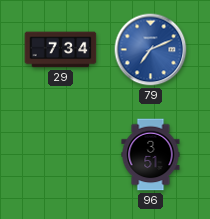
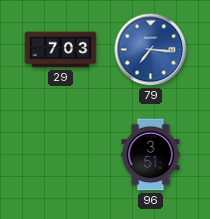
29: 7:34 -> 7:03
79: 7:11 -> 7:16
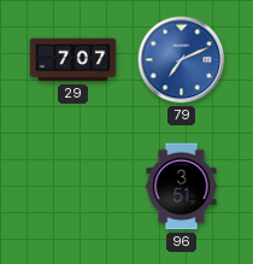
29: 7:03 -> 7:07
79: 7:16 -> 7:11
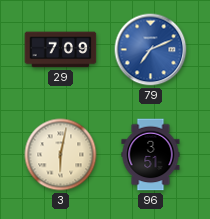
29: 7:07 -> 7:09
3: none -> 6:02
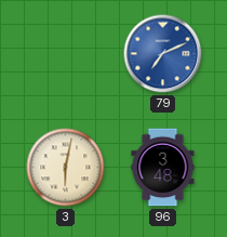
29: 7:09 -> none
96: 3:51 -> 3:48
